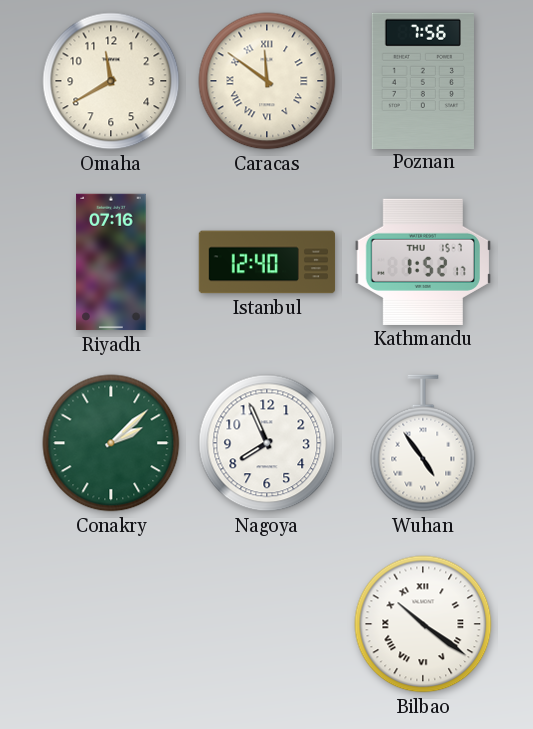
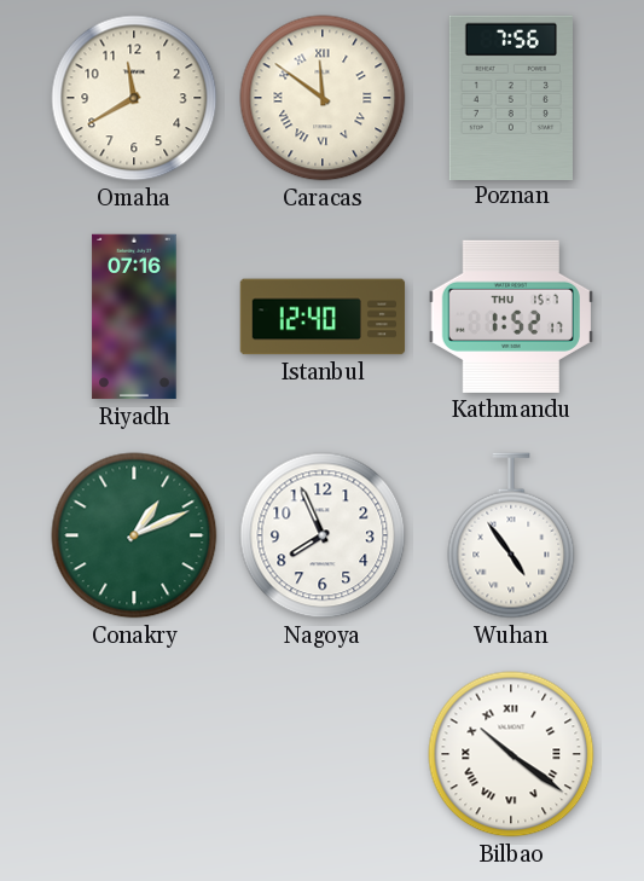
Conakry: 2:08 -> 1:11
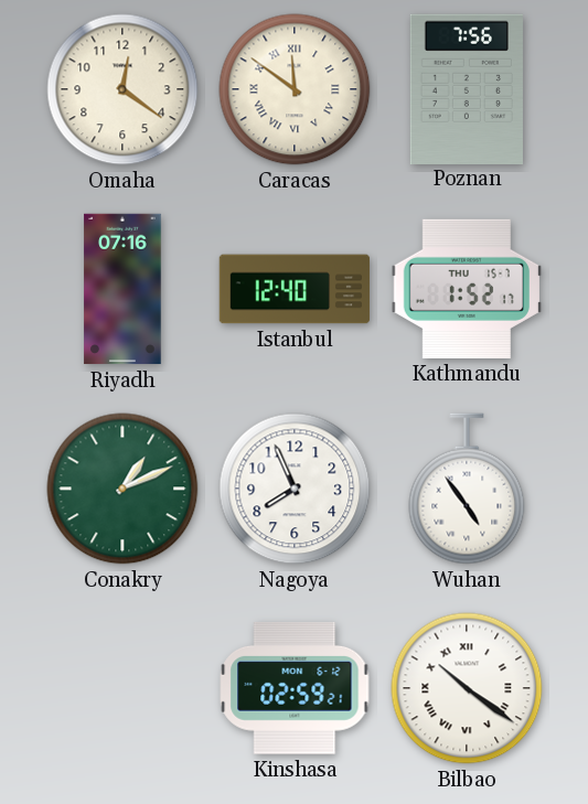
Omaha: 11:40 -> 12:21
Kinshasa: none -> 02:59
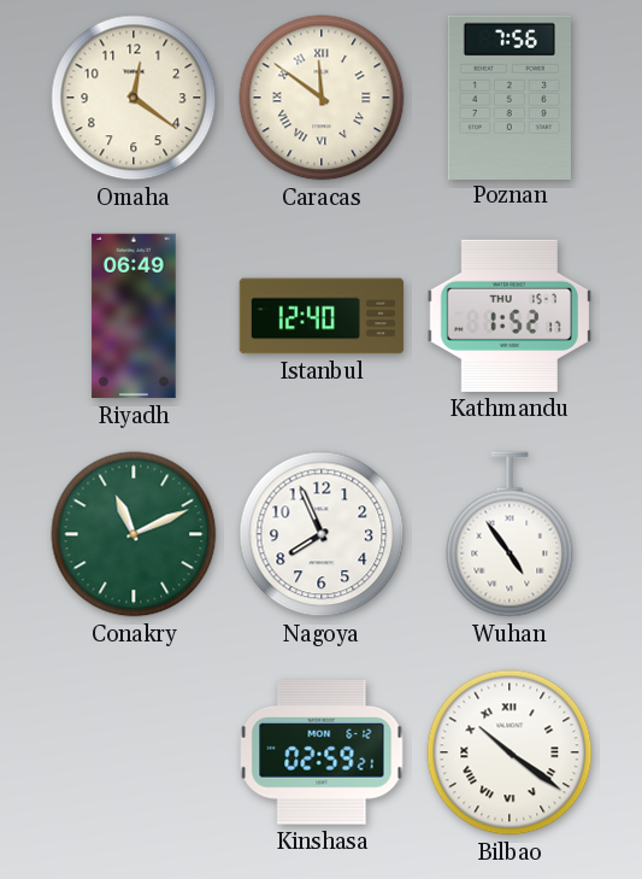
Riyadh: 07:16 -> 06:49
Conakry: 1:11 -> 11:11
